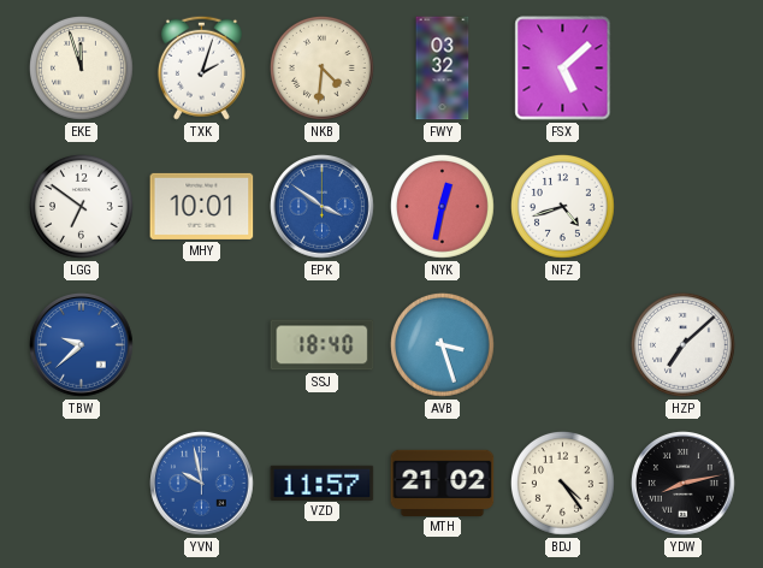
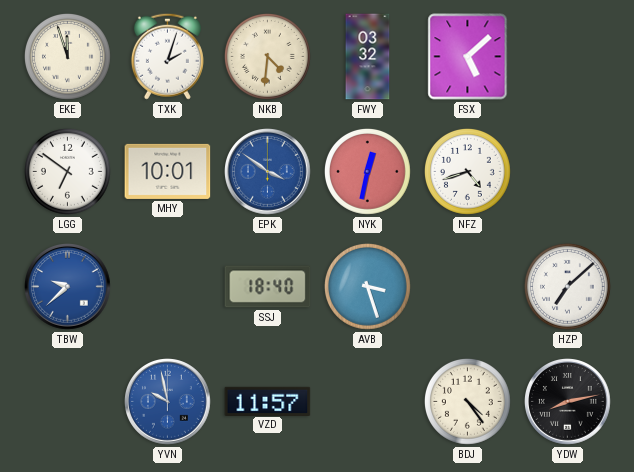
MTH: 21:02 -> none
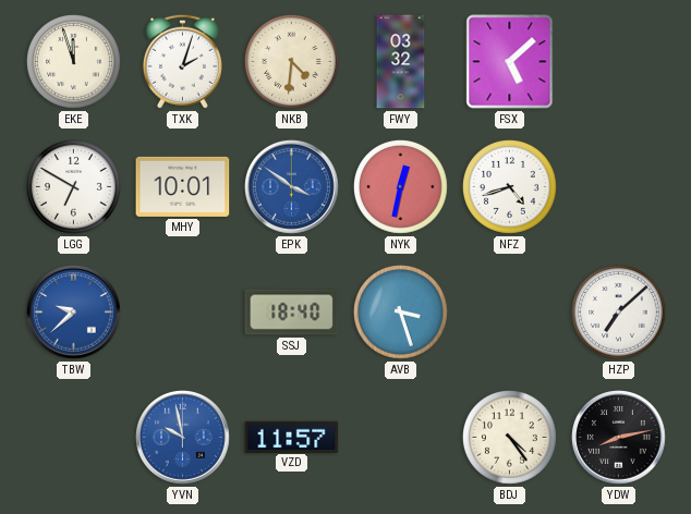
LGG: 6:51 -> 6:50
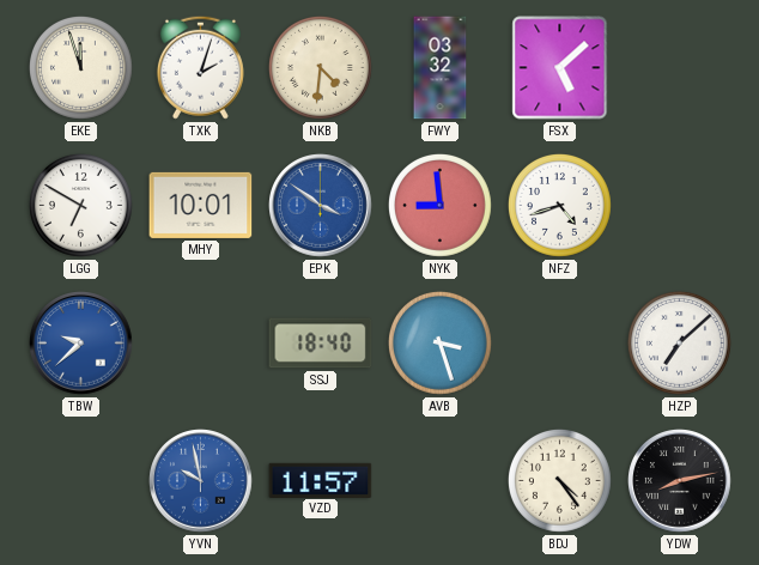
NYK: 12:32 -> 8:59
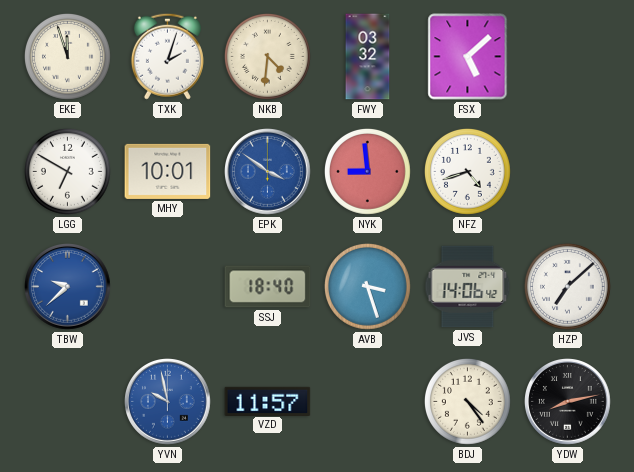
JVS: none -> 14:06
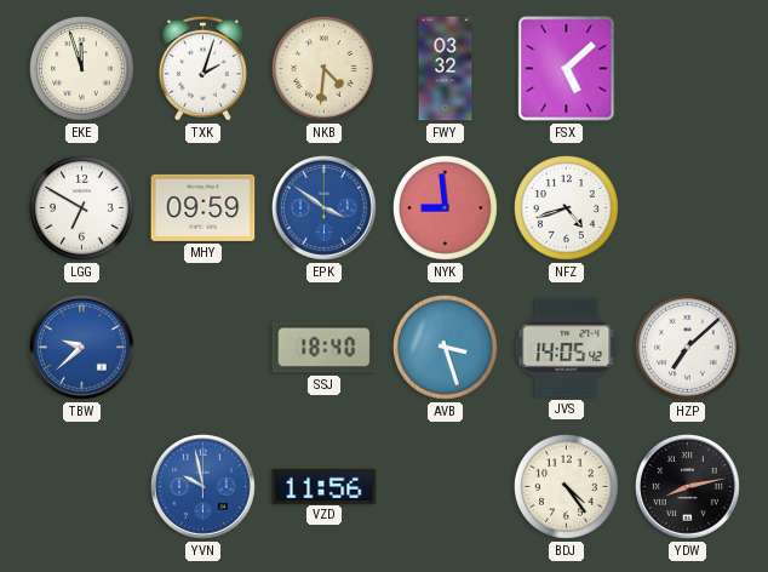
MHY: 10:01 -> 09:59
JVS: 14:06 -> 14:05
VZD: 11:57 -> 11:56
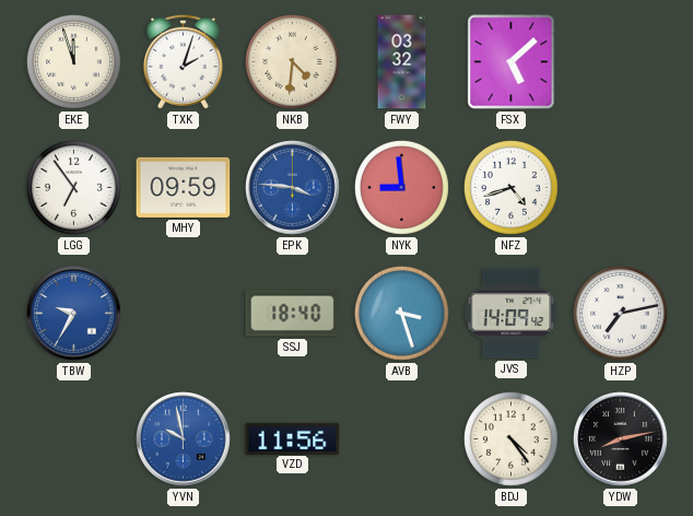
LGG: 6:50 -> 6:54
EPK: 3:51 -> 3:46
TBW: 9:38 -> 9:35
JVS: 14:05 -> 14:09
HZP: 7:08 -> 7:13
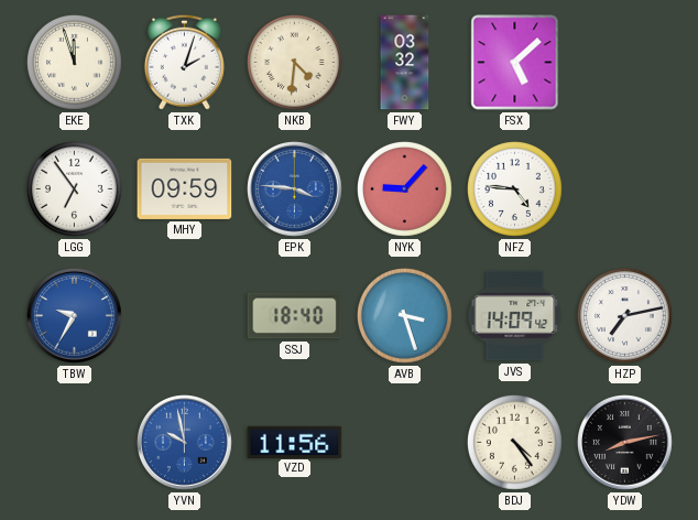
NYK: 8:59 -> 9:07
NFZ: 4:42 -> 4:46
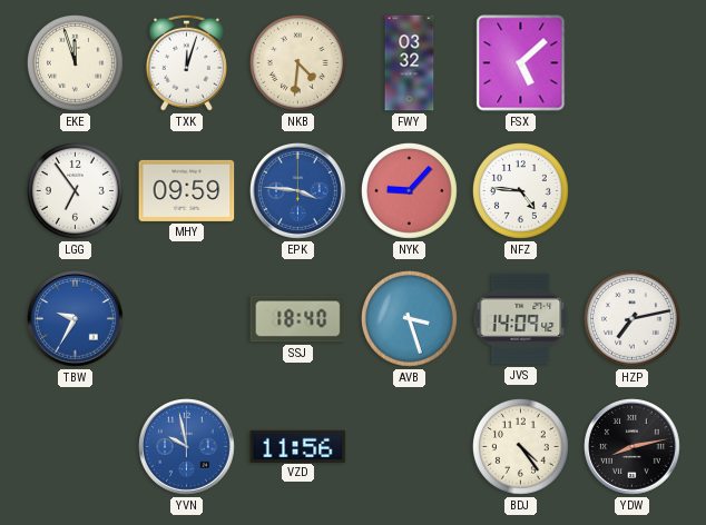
TXK: 2:03 -> 12:03
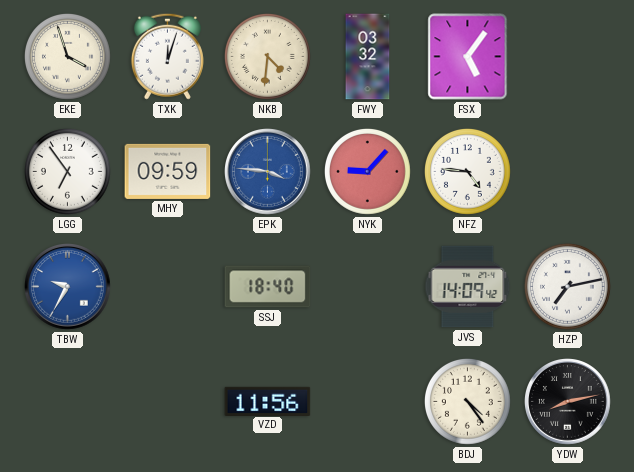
EKE: 11:57 -> 3:57
FSX: 5:08 -> 5:06
AVB: 3:27 -> none
YVN: 9:58 -> none
